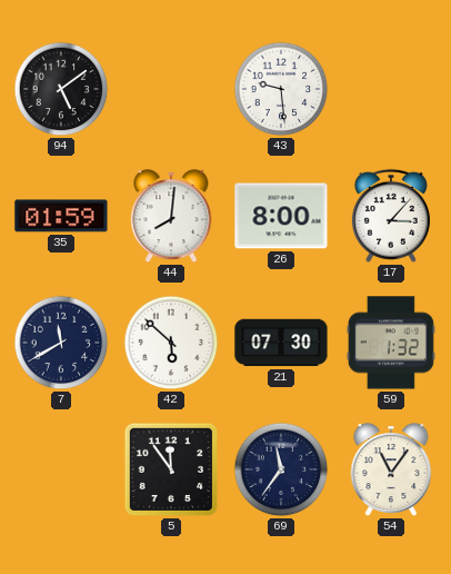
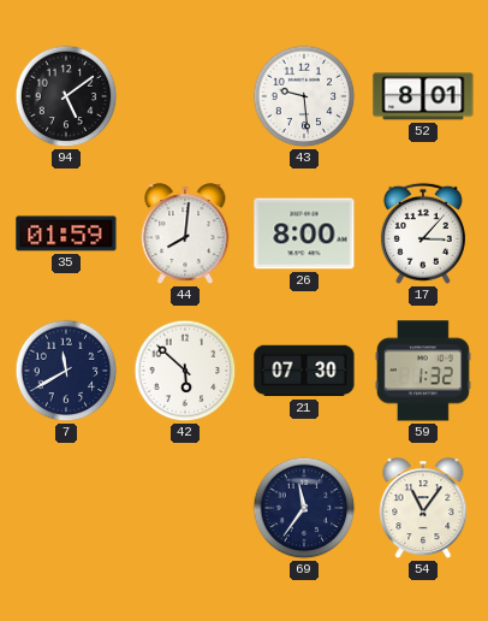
52: none -> 8:01
5: 11:54 -> none
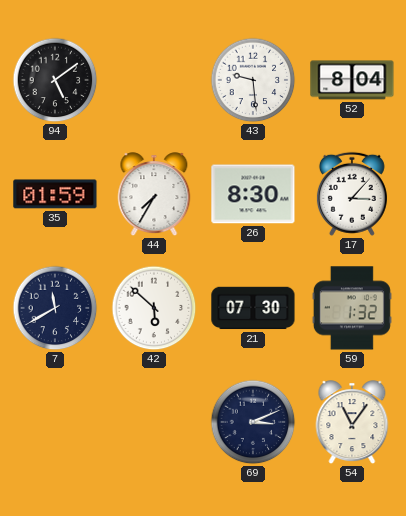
52: 8:01 -> 8:04
44: 8:01 -> 7:35
26: 8:00 -> 8:30
69: 11:36 -> 3:11
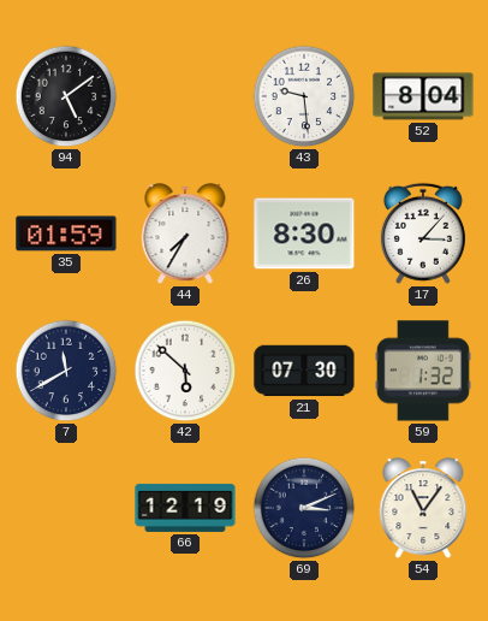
66: none -> 12:19
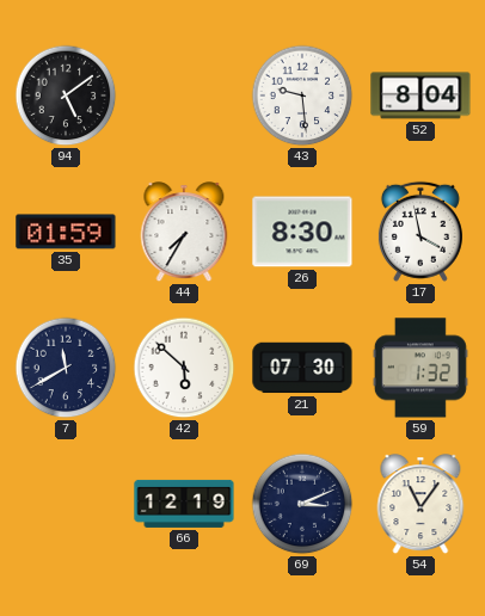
17: 3:07 -> 3:58
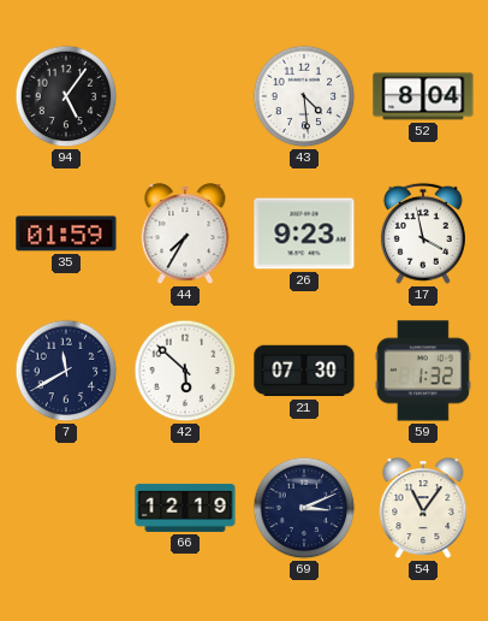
94: 5:09 -> 5:06
43: 9:29 -> 4:29
26: 8:30 -> 9:23
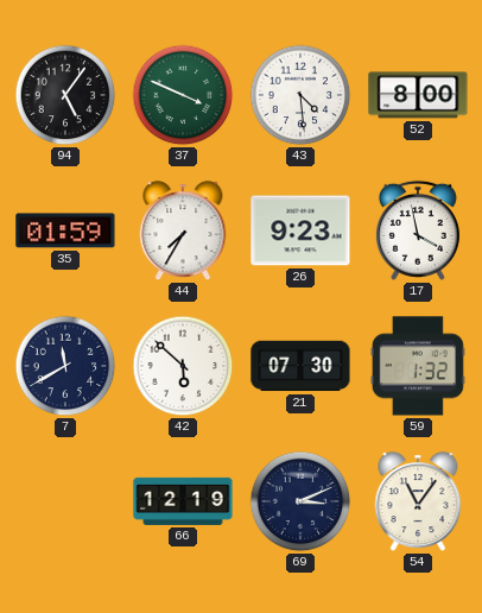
37: none -> 3:49
52: 8:04 -> 8:00
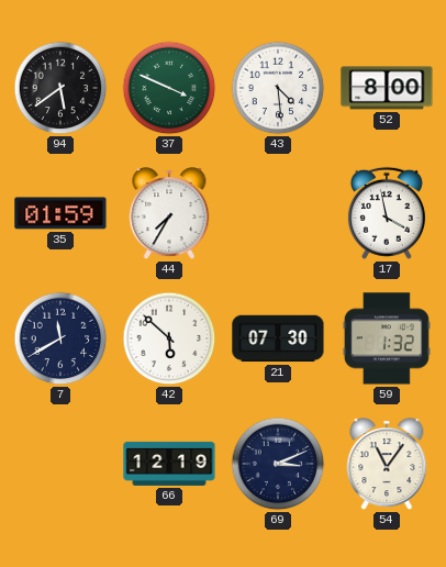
94: 5:06 -> 5:39
26: 9:23 -> none
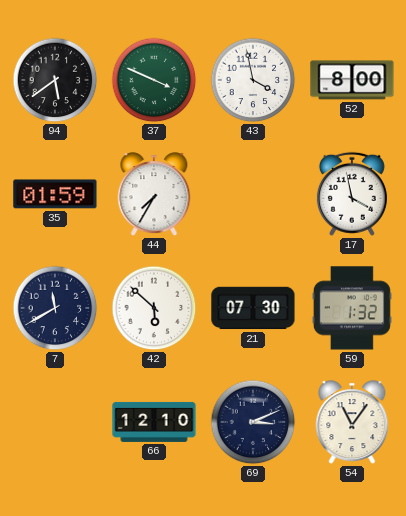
43: 4:29 -> 3:58
66: 12:19 -> 12:10
